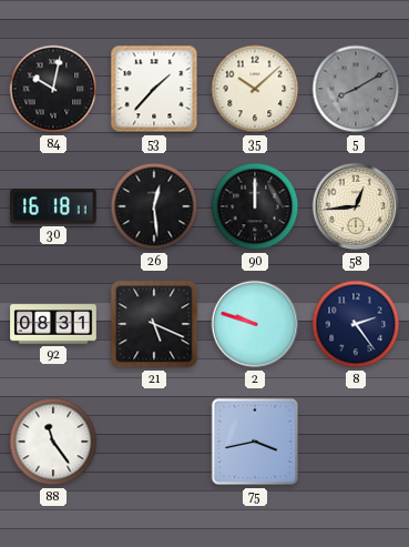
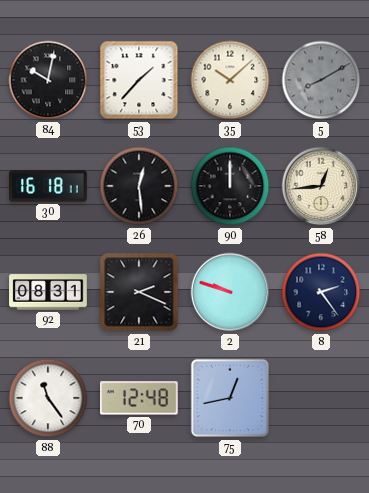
21: 5:19 -> 2:19
70: none -> 12:48
75: 3:43 -> 12:43
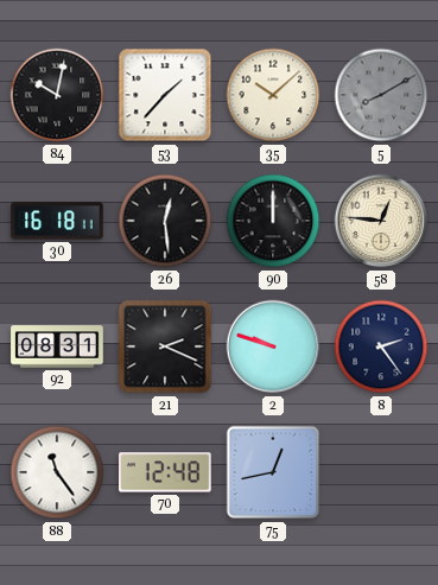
58: 12:44 -> 12:46
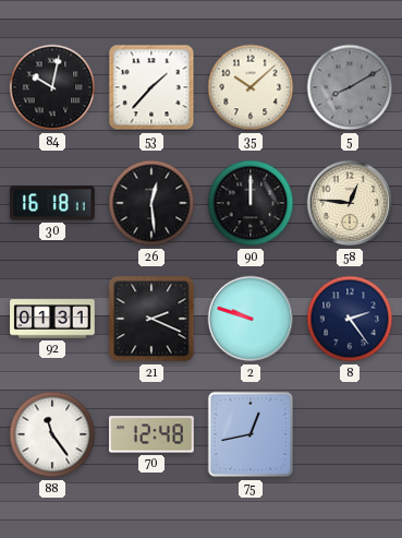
92: 08:31 -> 01:31
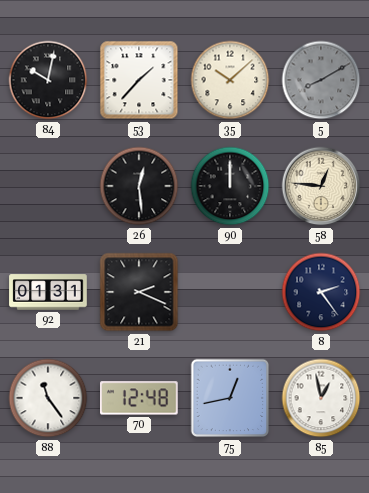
30: 16:18 -> none
2: 9:48 -> none
85: none -> 12:58
